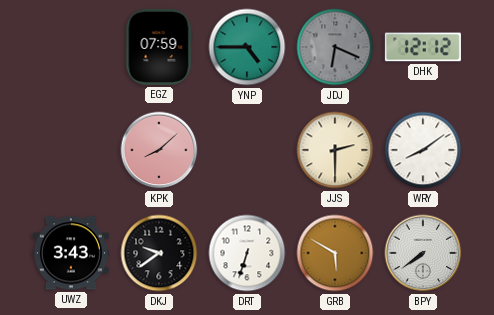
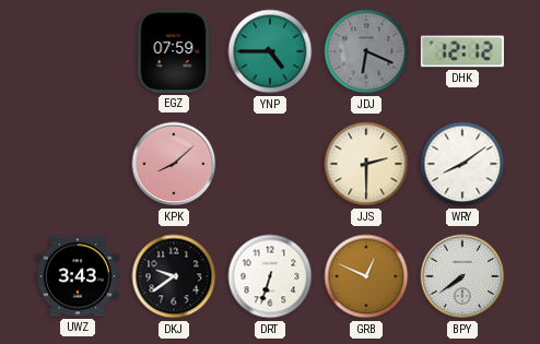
GRB: 5:50 -> 12:49
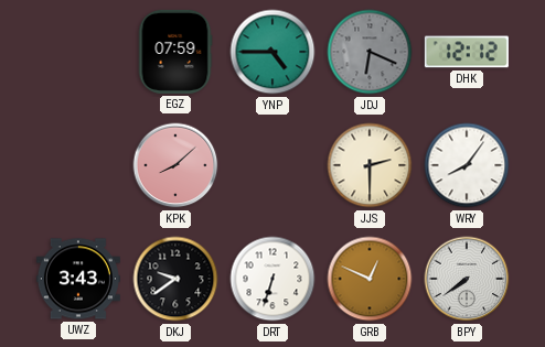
WRY: 8:09 -> 8:06
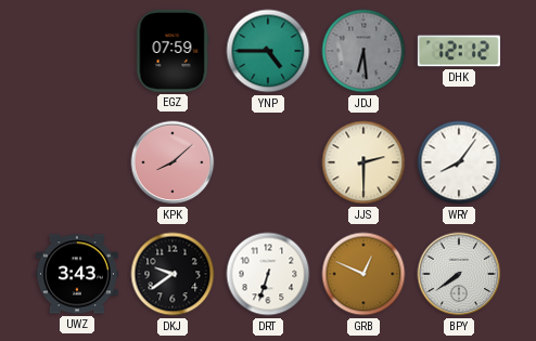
JDJ: 6:19 -> 6:29
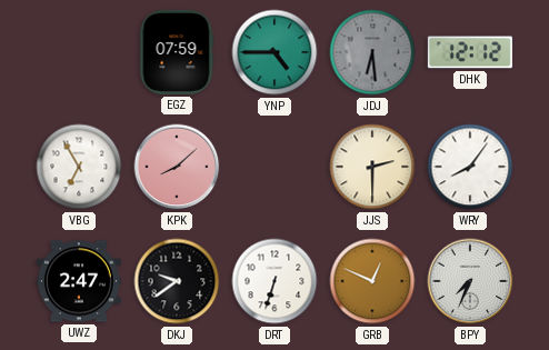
VBG: none -> 6:55
UWZ: 3:43 -> 2:47
BPY: 7:39 -> 7:34
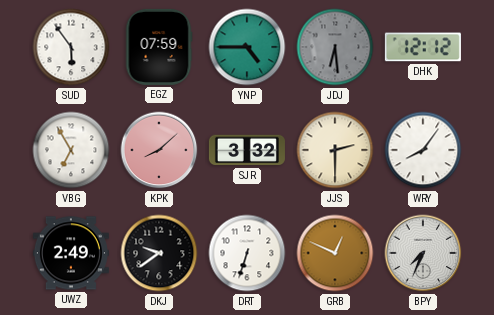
SUD: none -> 5:54
SJR: none -> 3:32
UWZ: 2:47 -> 2:49
